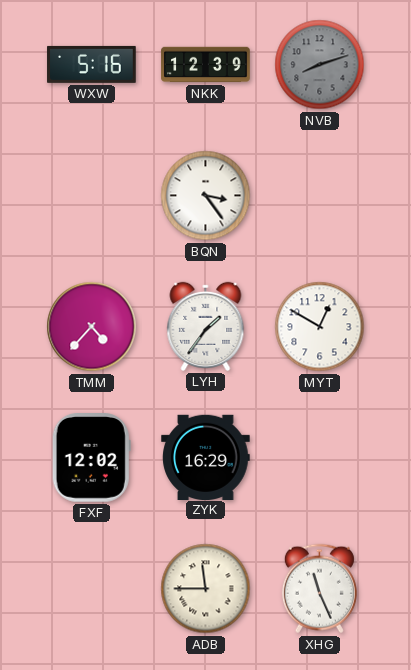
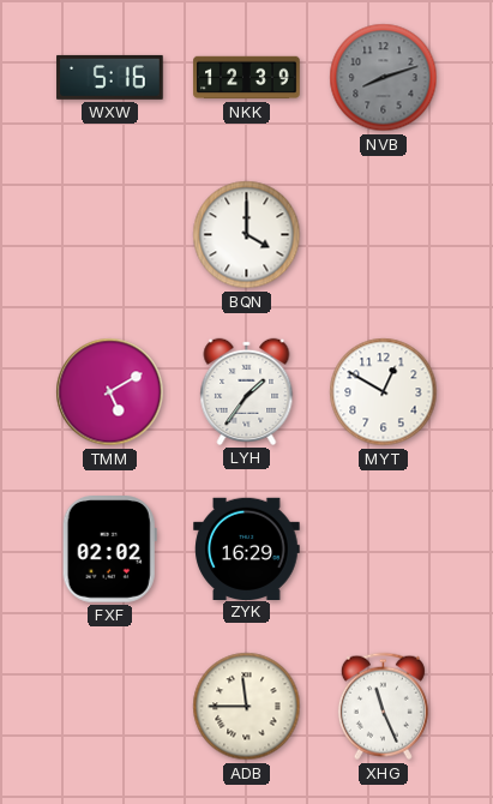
BQN: 3:24 -> 4:00
TMM: 4:37 -> 5:10
FXF: 12:02 -> 02:02
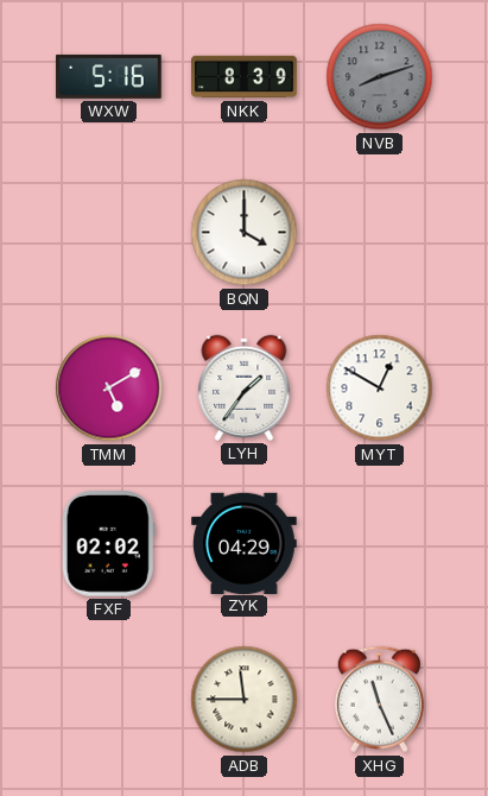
NKK: 12:39 -> 8:39
ZYK: 16:29 -> 04:29
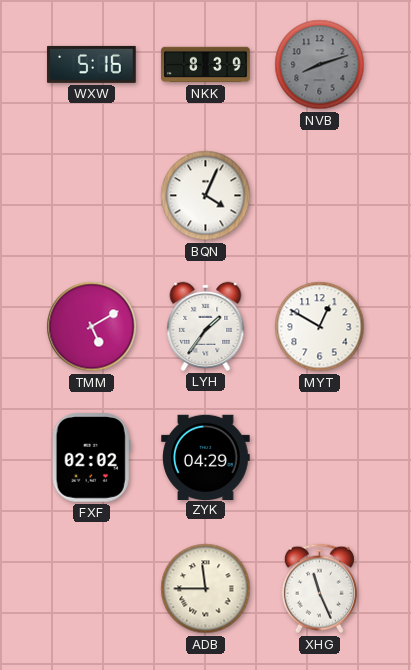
BQN: 4:00 -> 4:04
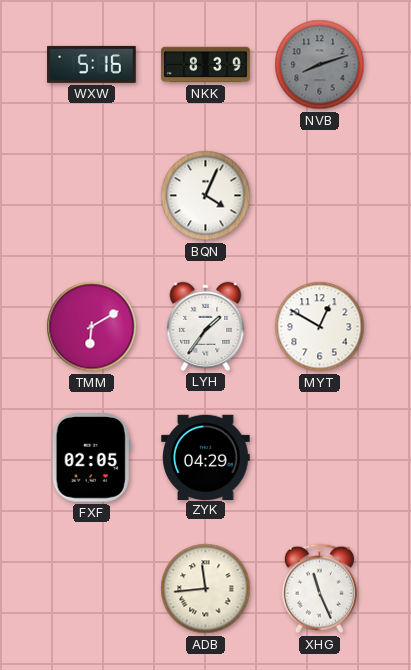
TMM: 5:10 -> 6:10
FXF: 02:02 -> 02:05
ADB: 11:45 -> 11:44
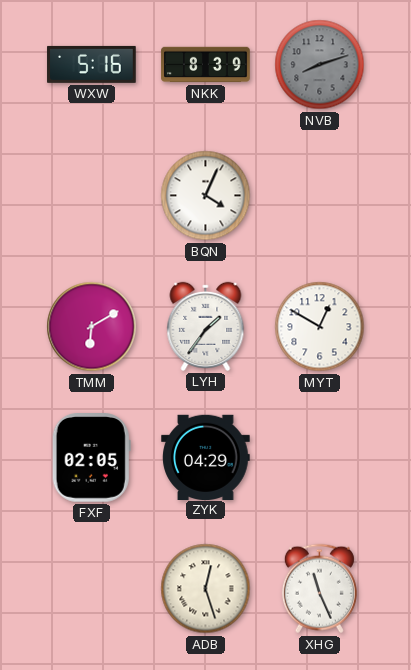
ADB: 11:44 -> 12:27
